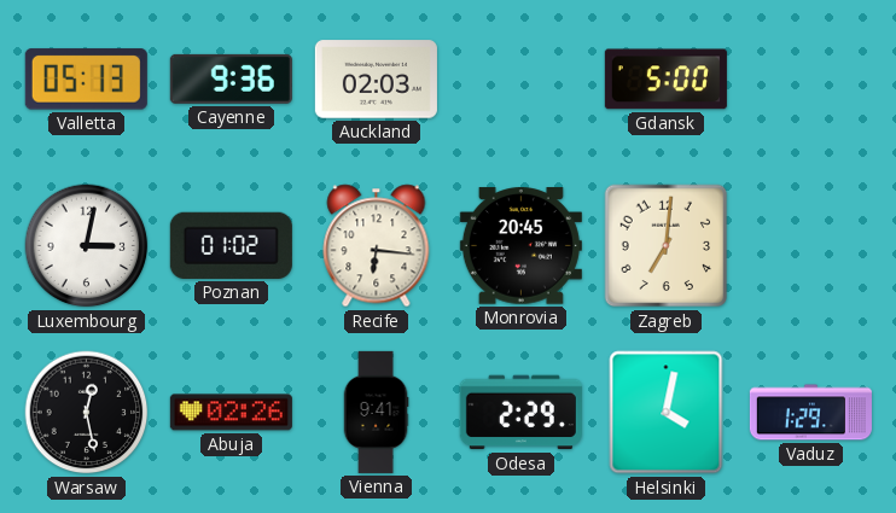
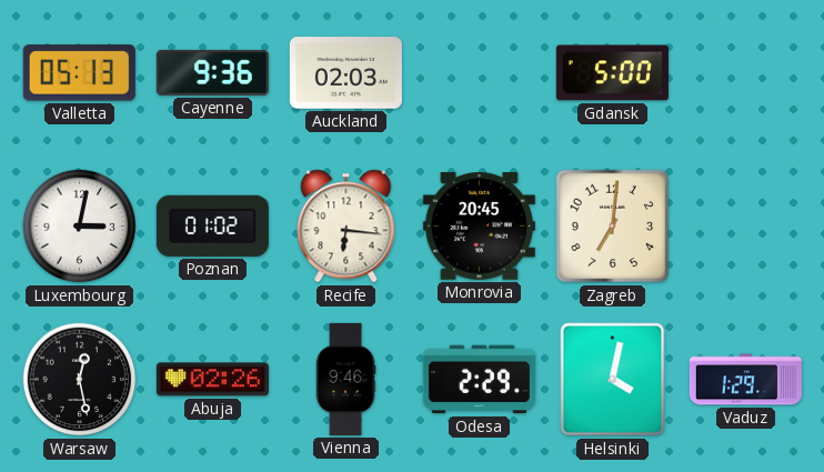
Vienna: 9:41 -> 9:46
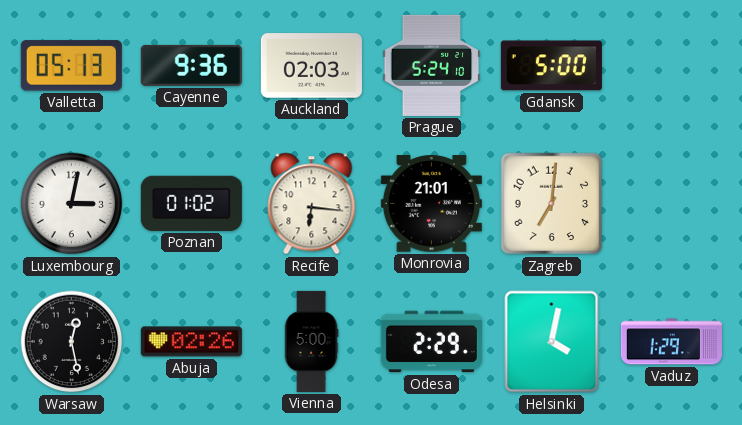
Prague: none -> 5:24
Monrovia: 20:45 -> 21:01
Vienna: 9:46 -> 5:00
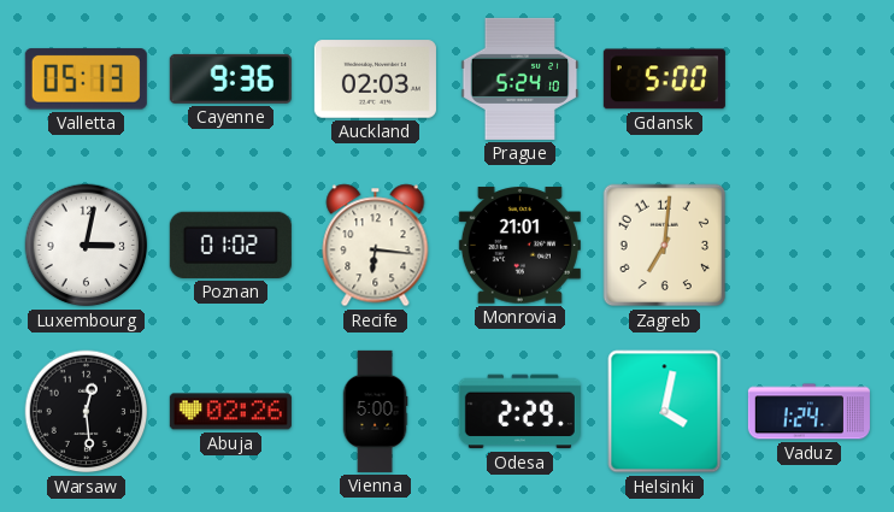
Warsaw: 12:28 -> 12:29
Vaduz: 1:29 -> 1:24
